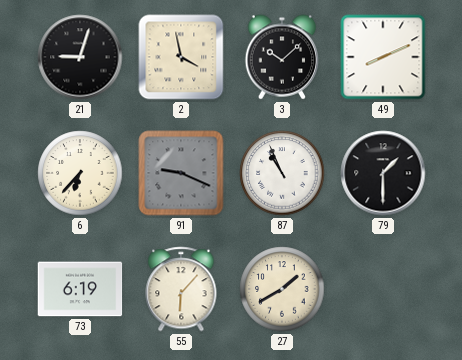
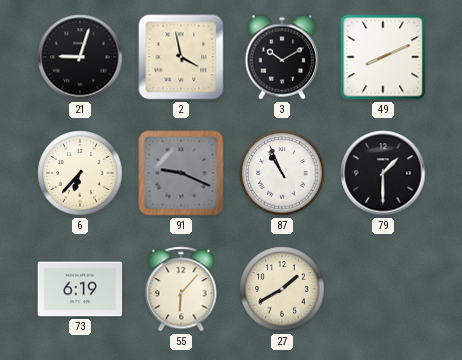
3: 10:08 -> 10:10
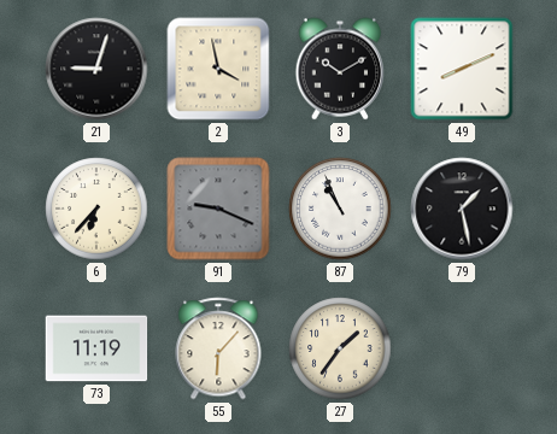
79: 1:30 -> 1:28
73: 6:19 -> 11:19
27: 1:40 -> 1:36
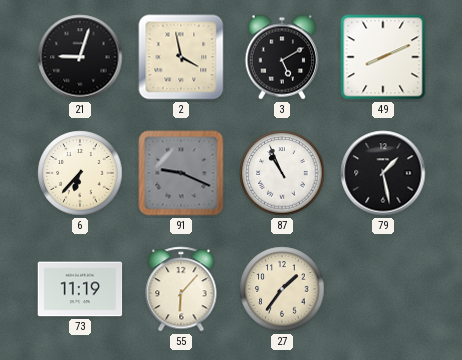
3: 10:10 -> 5:10
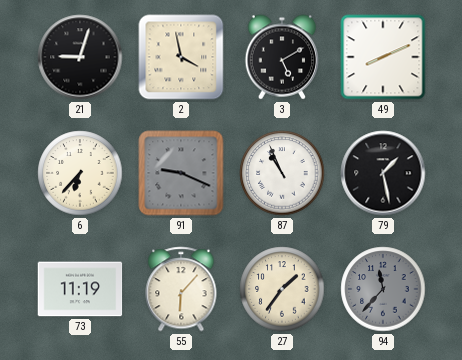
94: none -> 11:37
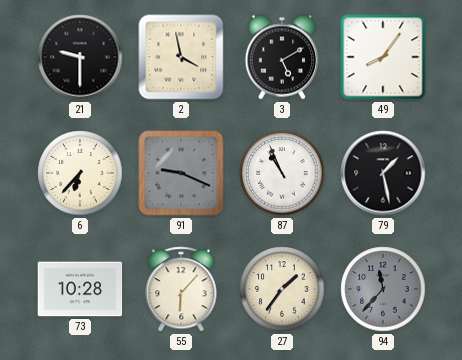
21: 9:03 -> 9:30
49: 8:11 -> 8:06
73: 11:19 -> 10:28
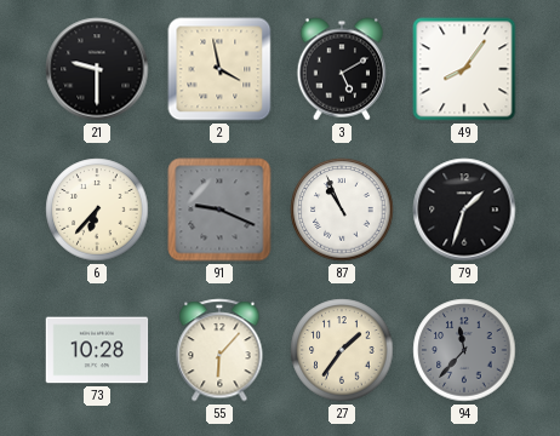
79: 1:28 -> 1:33
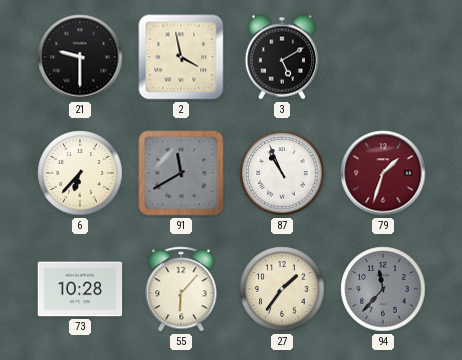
49: 8:06 -> none
91: 9:19 -> 11:40
79 dial: black -> burgundy
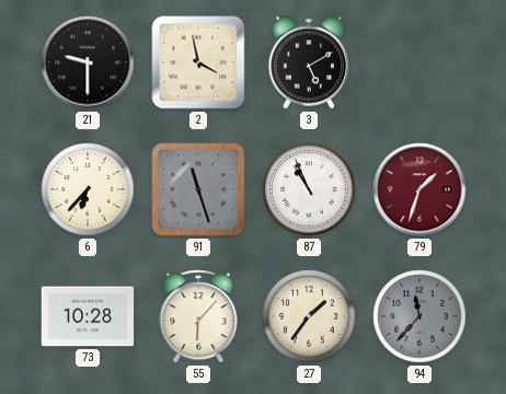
91: 11:40 -> 11:27
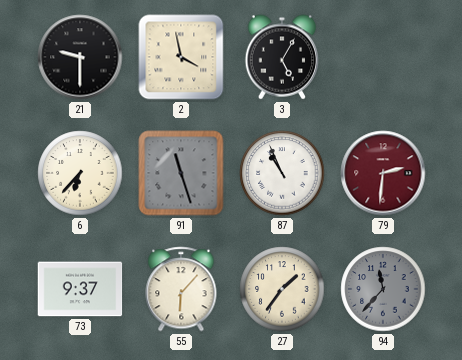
3: 5:10 -> 5:05
79: 1:33 -> 2:31
73: 10:28 -> 9:37
